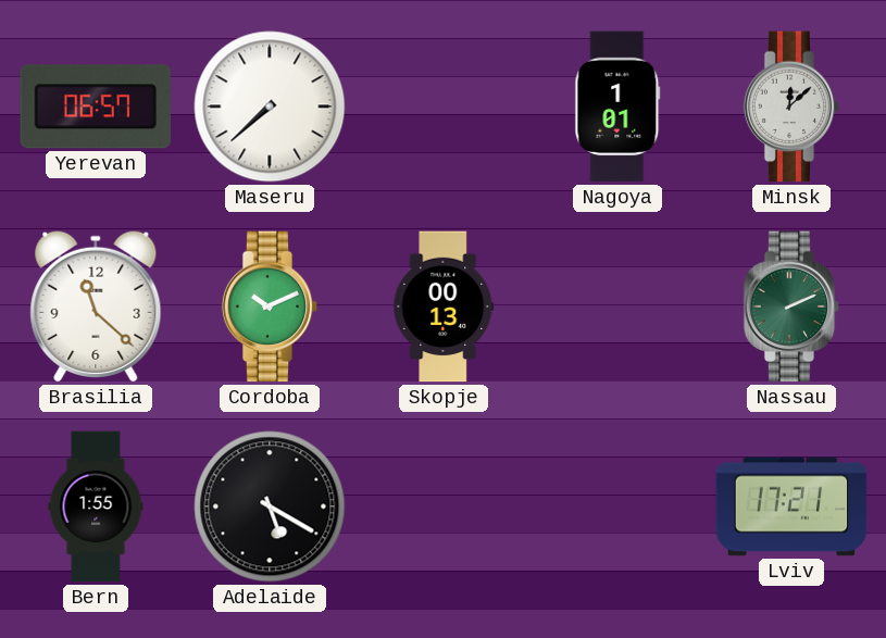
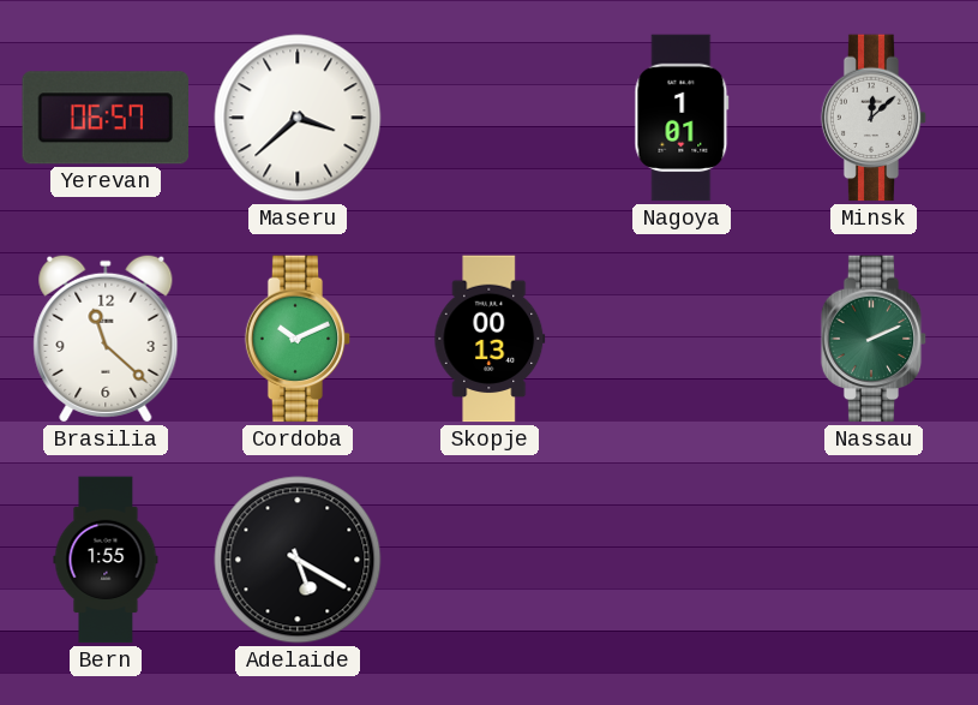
Maseru: 7:38 -> 3:38
Lviv: 17:21 -> none
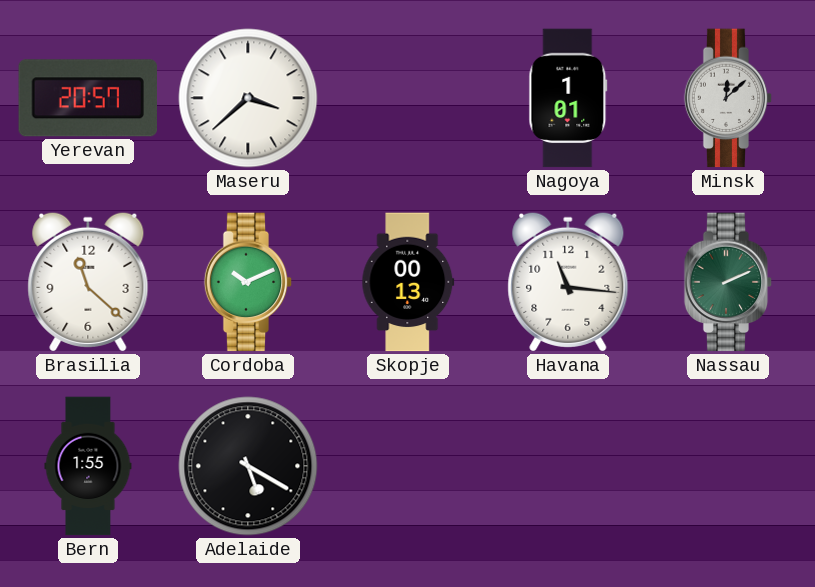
Yerevan: 06:57 -> 20:57
Havana: none -> 11:16
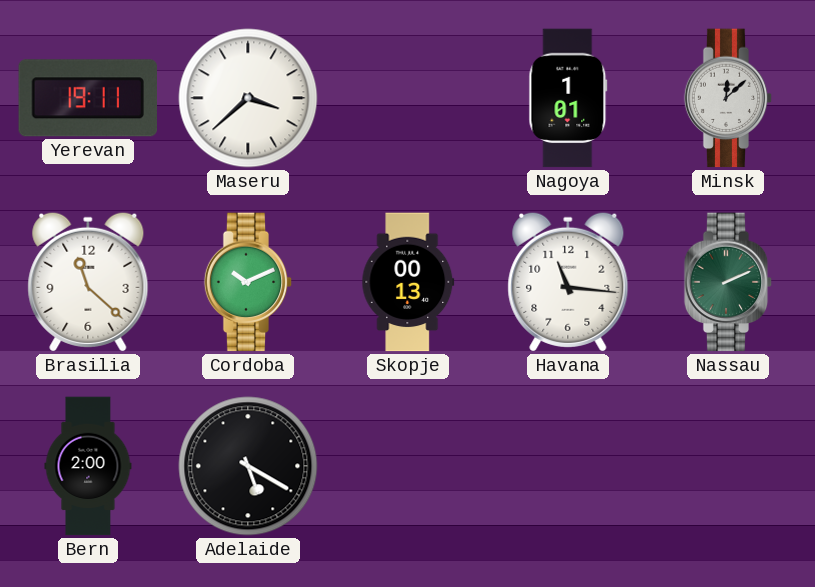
Yerevan: 20:57 -> 19:11
Bern: 1:55 -> 2:00
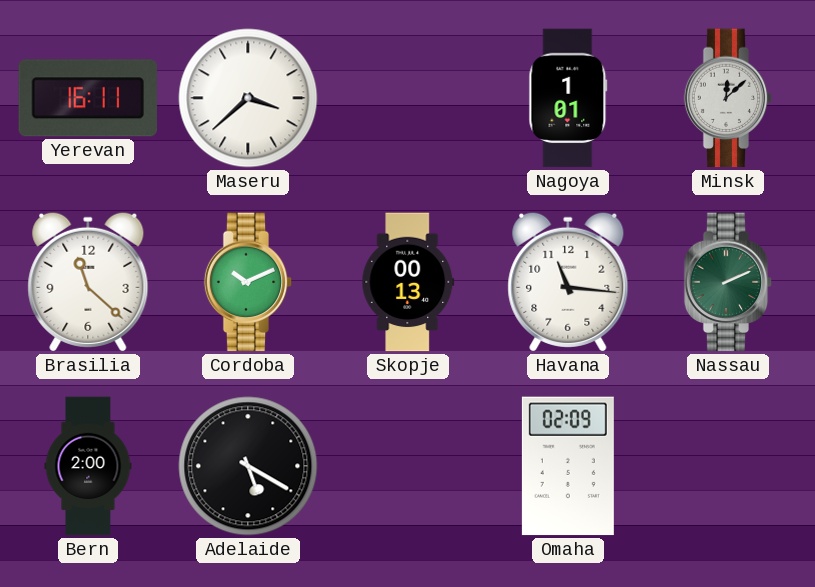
Yerevan: 19:11 -> 16:11
Omaha: none -> 02:09
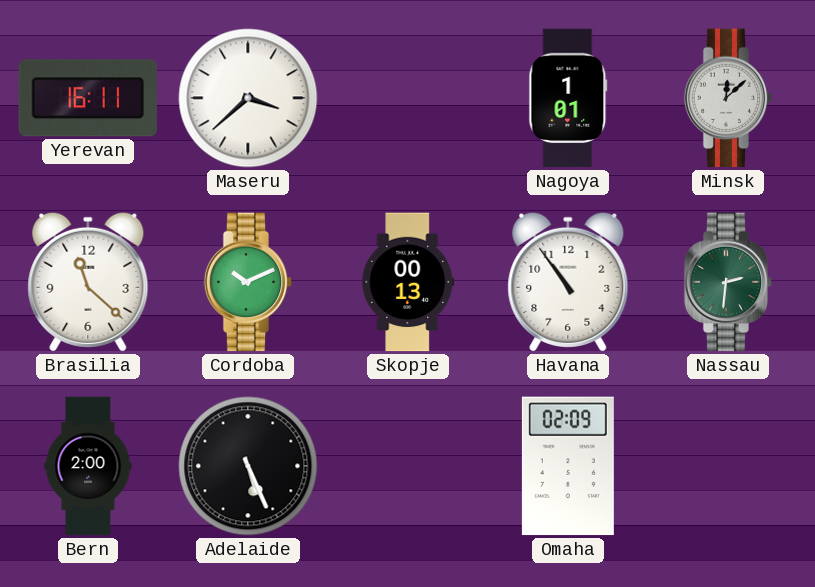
Havana: 11:16 -> 10:54
Nassau: 2:11 -> 2:31
Adelaide: 5:20 -> 5:26
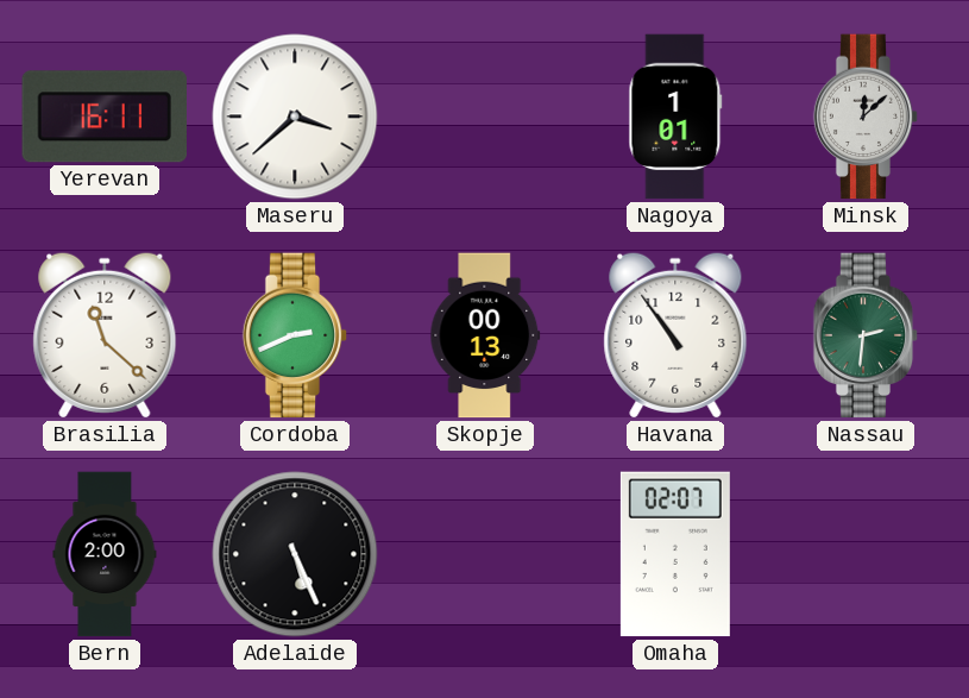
Cordoba: 10:11 -> 2:41
Omaha: 02:09 -> 02:07
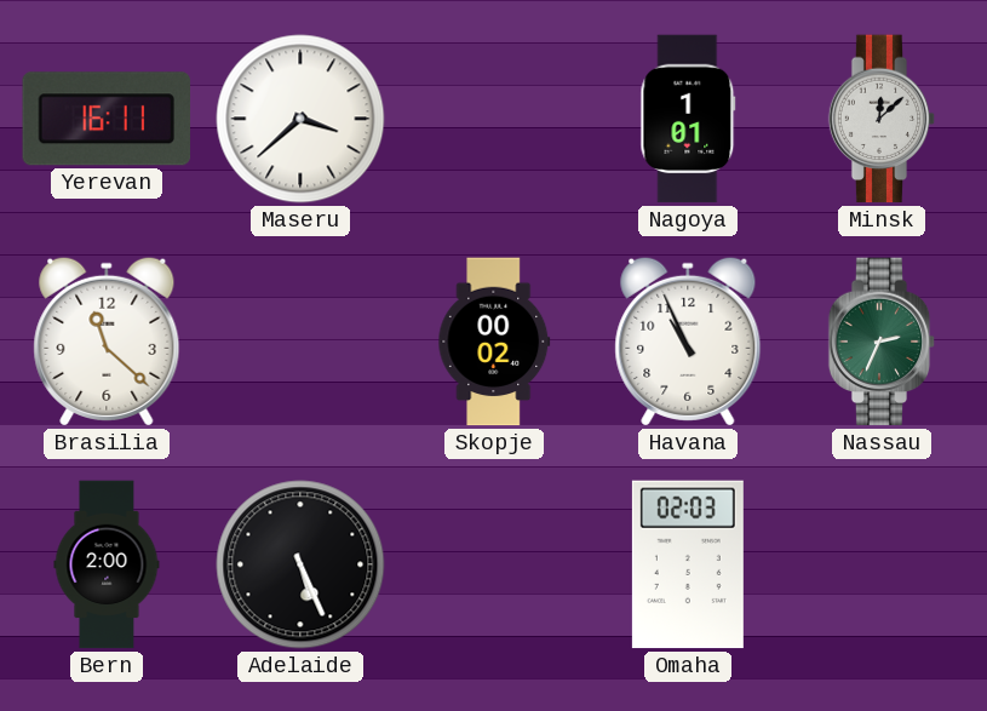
Cordoba: 2:41 -> none
Skopje: 00:13 -> 00:02
Havana: 10:54 -> 10:56
Nassau: 2:31 -> 2:34
Omaha: 02:07 -> 02:03
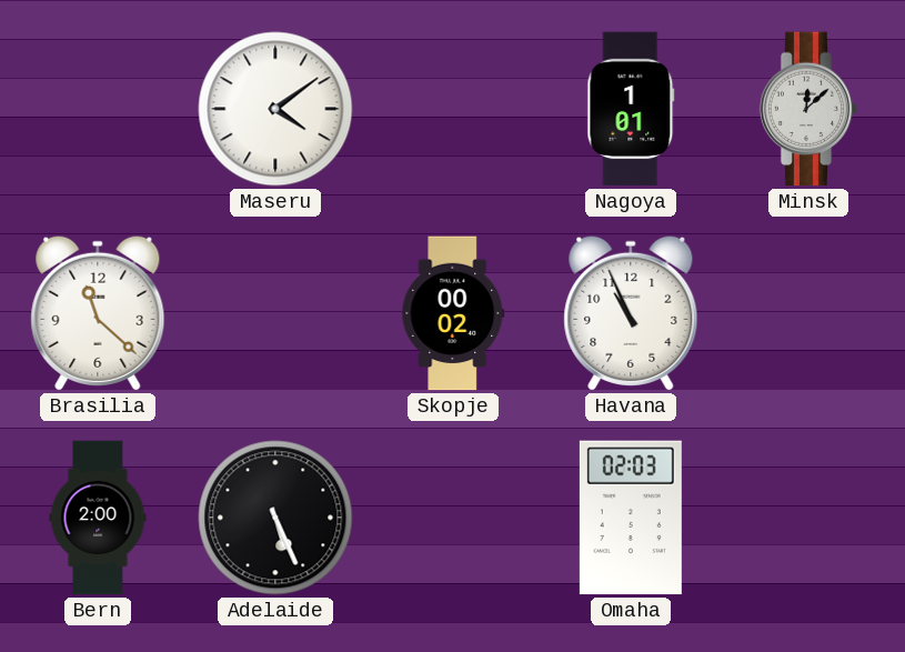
Yerevan: 16:11 -> none
Maseru: 3:38 -> 4:09
Nassau: 2:34 -> none
